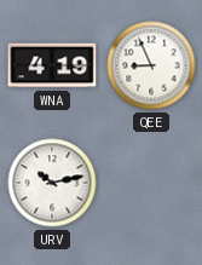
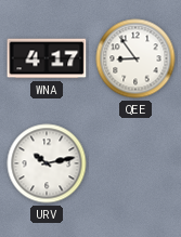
WNA: 4:19 -> 4:17
QEE: 8:56 -> 8:54
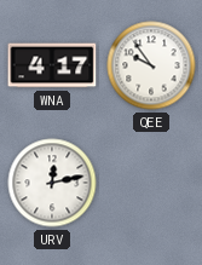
QEE: 8:54 -> 9:54
URV: 10:13 -> 12:13
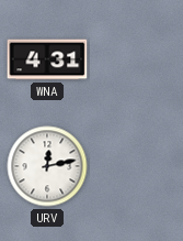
WNA: 4:17 -> 4:31
QEE: 9:54 -> none
